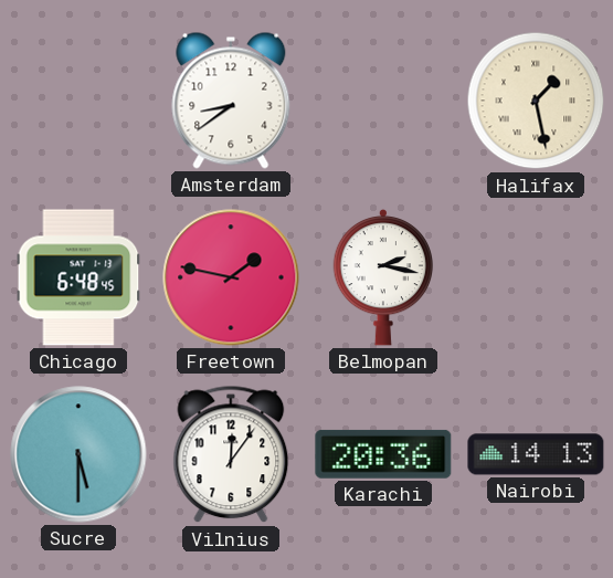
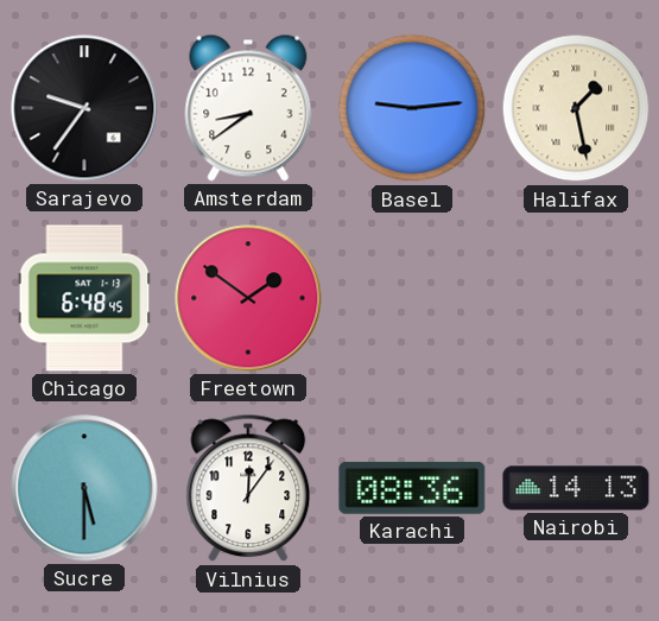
Sarajevo: none -> 9:36
Basel: none -> 9:14
Freetown: 1:47 -> 1:51
Belmopan: 2:17 -> none
Karachi: 20:36 -> 08:36
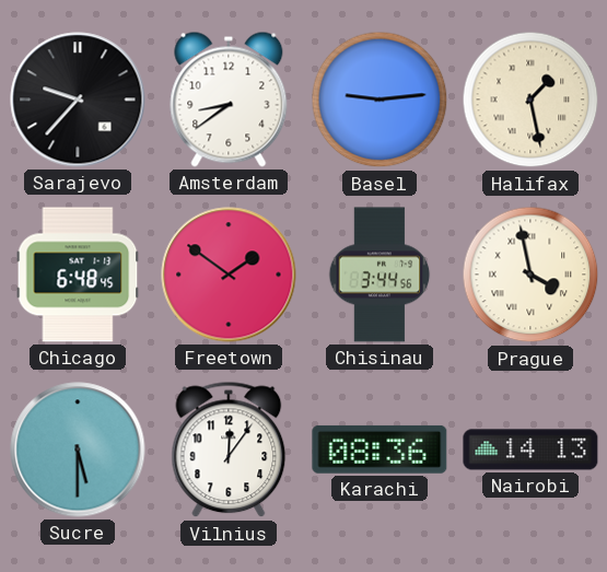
Sarajevo: 9:36 -> 9:37
Chisinau: none -> 3:44
Prague: none -> 3:58
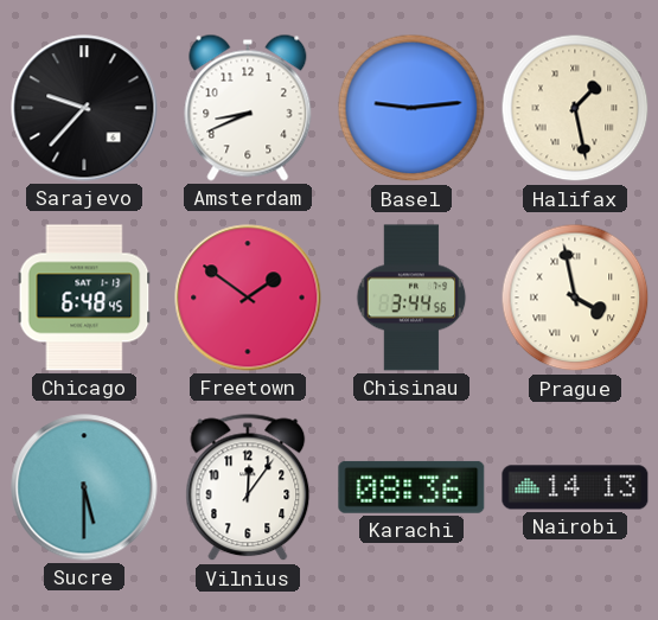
Amsterdam: 8:39 -> 8:41
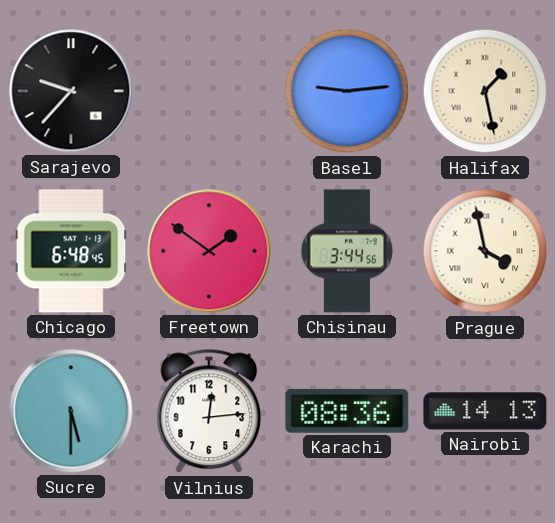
Amsterdam: 8:41 -> none
Vilnius: 12:06 -> 12:14
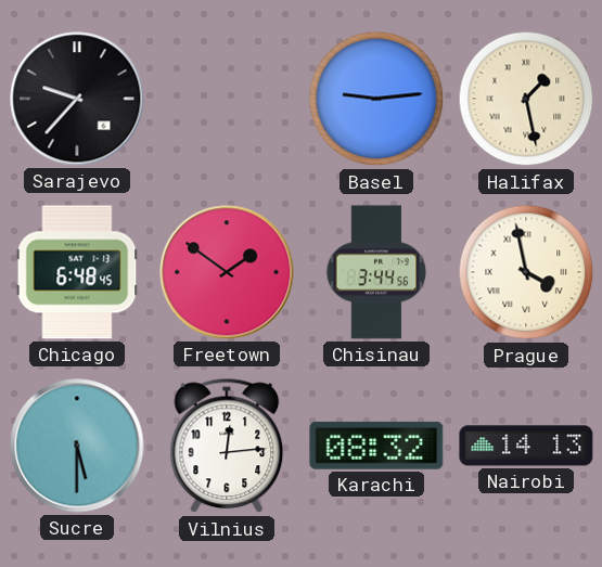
Karachi: 08:36 -> 08:32
